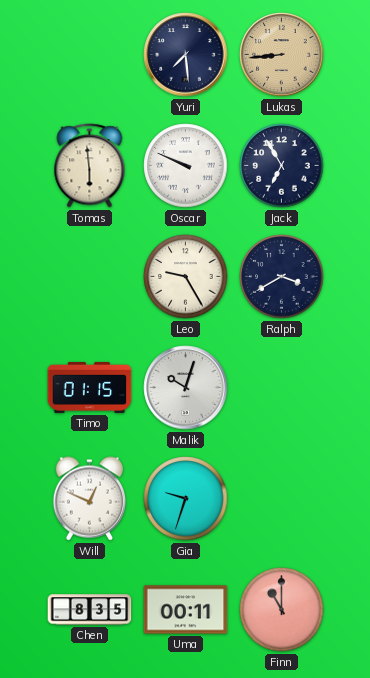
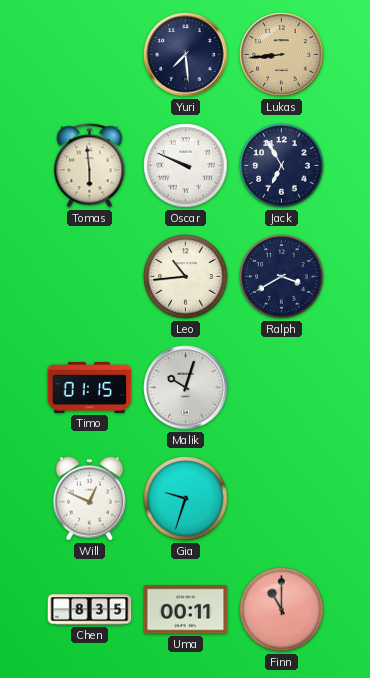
Leo: 9:25 -> 10:44
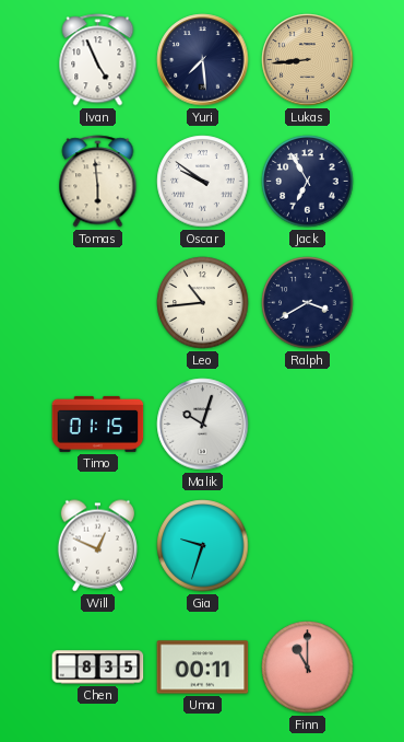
Ivan: none -> 4:56
Oscar: 9:49 -> 9:51
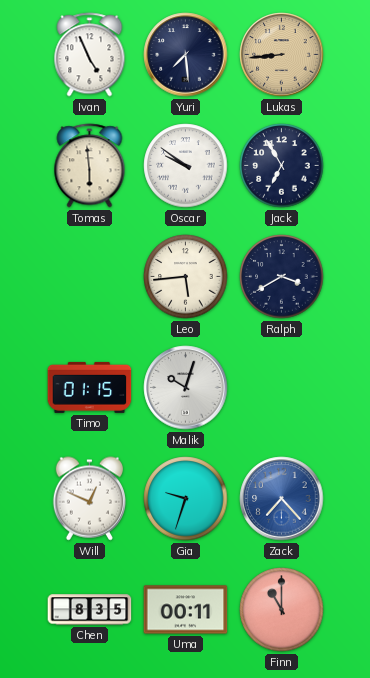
Leo: 10:44 -> 5:44
Zack: none -> 7:23
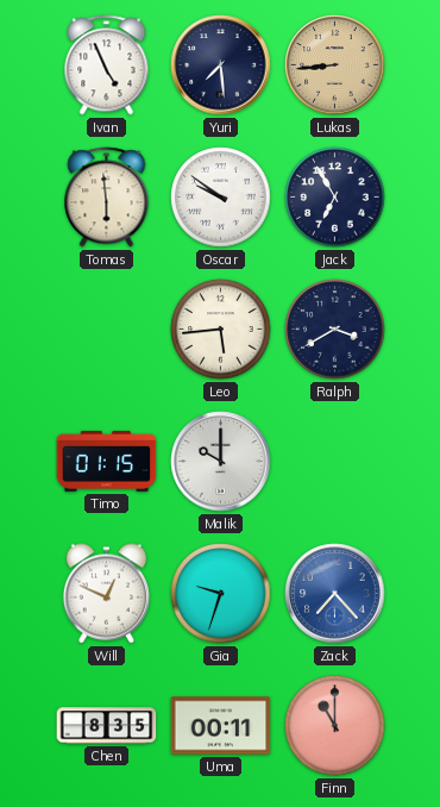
Malik: 10:03 -> 10:00
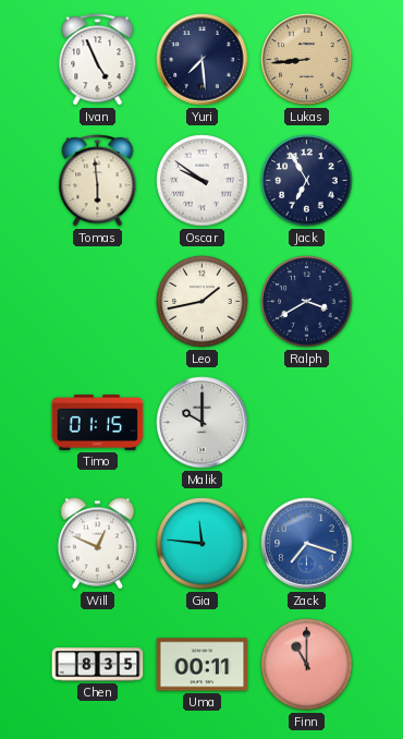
Leo: 5:44 -> 1:43
Gia: 9:33 -> 11:46
Zack: 7:23 -> 7:18
